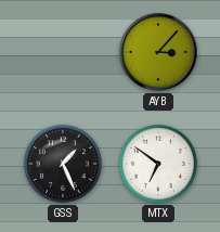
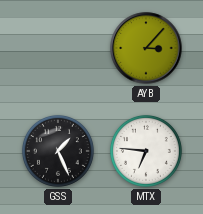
MTX: 6:51 -> 6:46
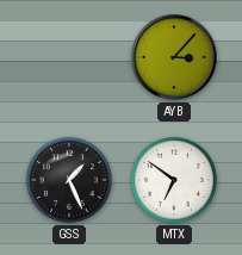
MTX: 6:46 -> 6:51
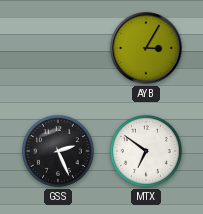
AYB: 3:07 -> 3:05
GSS: 1:26 -> 2:26
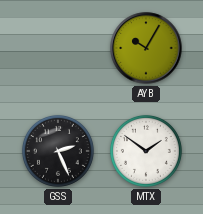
AYB: 3:05 -> 10:05
MTX: 6:51 -> 1:51
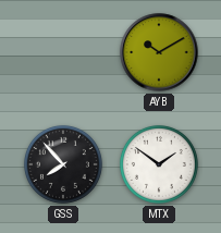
AYB: 10:05 -> 10:10
GSS: 2:26 -> 7:53
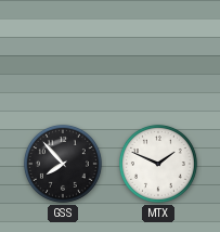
AYB: 10:10 -> none
MTX: 1:51 -> 1:49
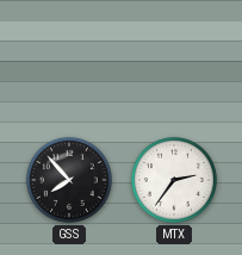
MTX: 1:49 -> 2:36
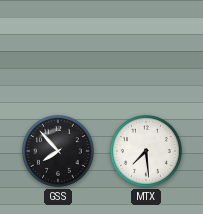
MTX: 2:36 -> 7:29
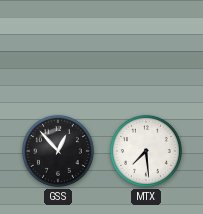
GSS: 7:53 -> 12:53
